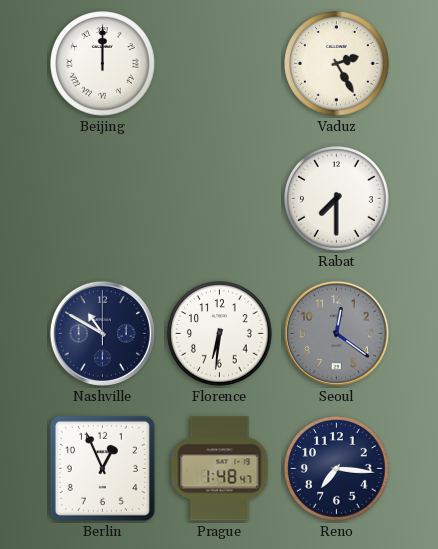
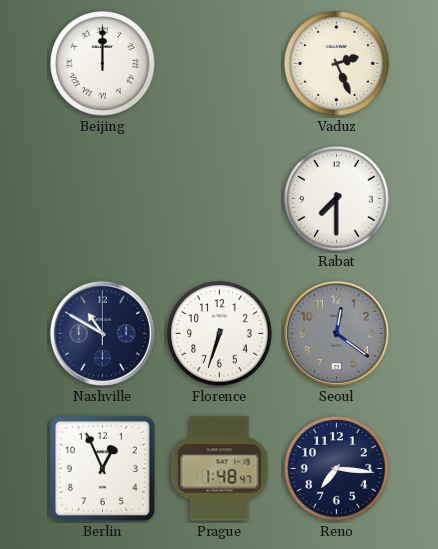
Vaduz: 2:25 -> 2:26
Florence: 6:31 -> 6:33
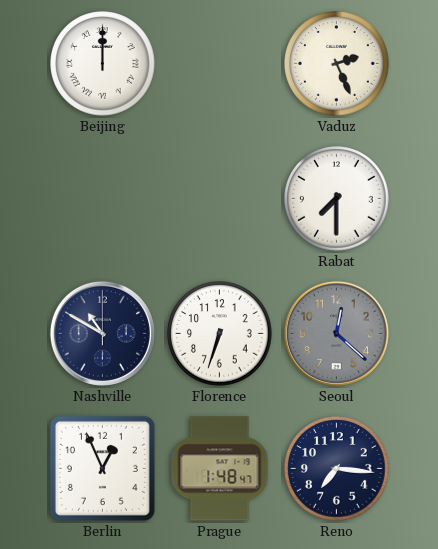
Seoul: 12:21 -> 12:22
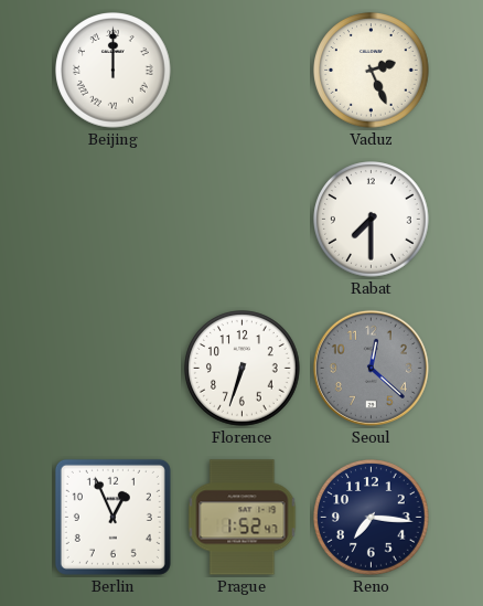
Nashville: 10:50 -> none
Prague: 1:48 -> 1:52
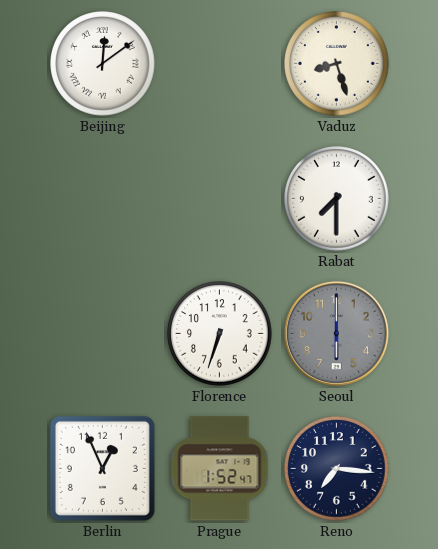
Beijing: 12:00 -> 12:09
Vaduz: 2:26 -> 8:27
Seoul: 12:22 -> 6:00
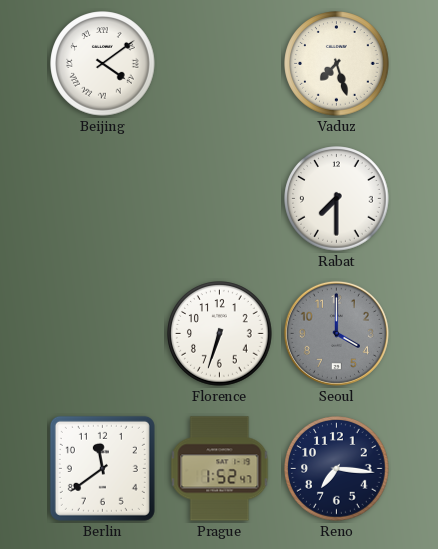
Beijing: 12:09 -> 4:09
Vaduz: 8:27 -> 7:27
Seoul: 6:00 -> 4:00
Berlin: 12:56 -> 11:39
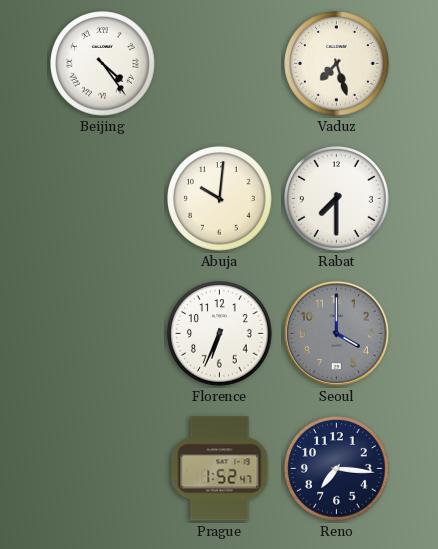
Beijing: 4:09 -> 4:24
Abuja: none -> 10:01
Florence: 6:33 -> 6:34
Berlin: 11:39 -> none
